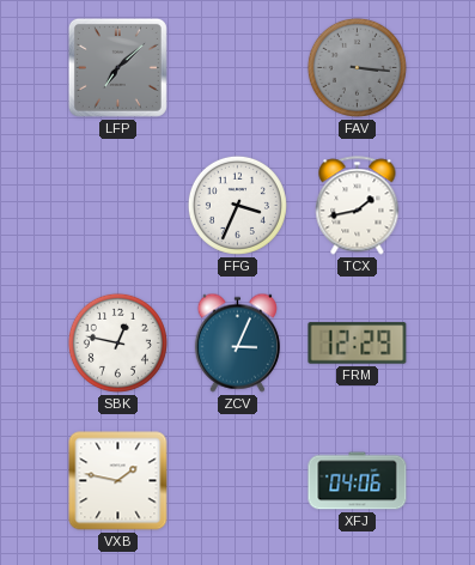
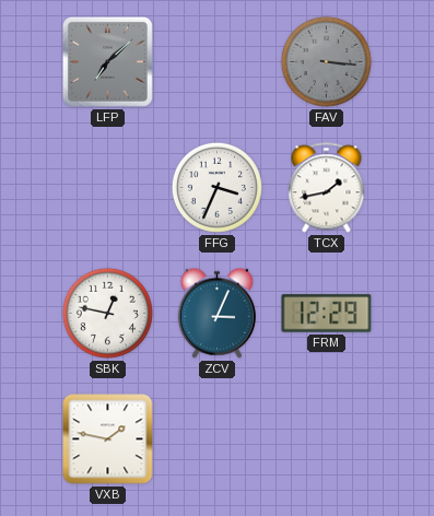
XFJ: 04:06 -> none
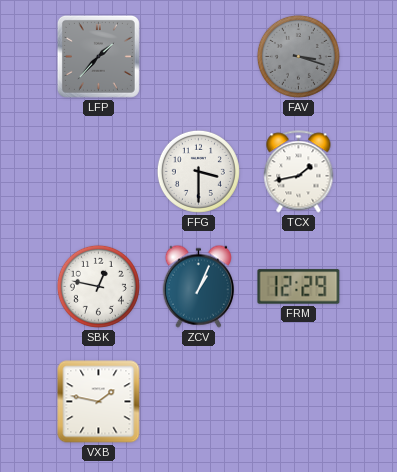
LFP: 7:08 -> 1:37
FAV: 3:16 -> 3:18
FFG: 3:34 -> 3:30
ZCV: 3:04 -> 1:04
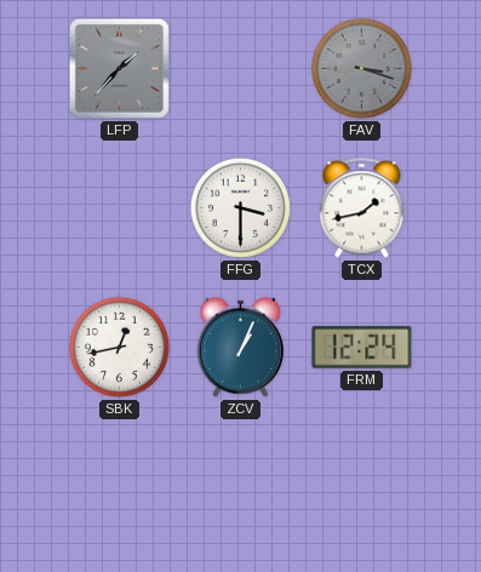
SBK: 12:47 -> 12:43
FRM: 12:29 -> 12:24
VXB: 1:47 -> none
